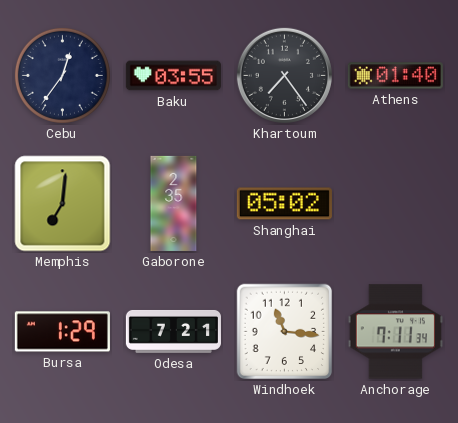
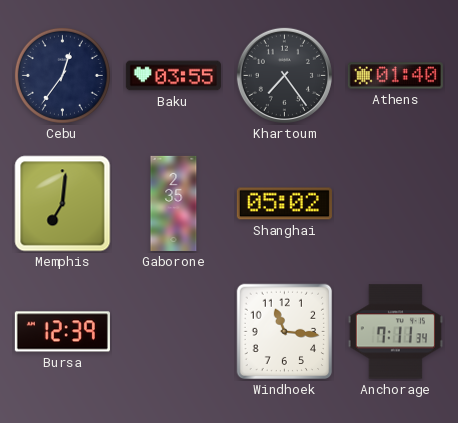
Bursa: 1:29 -> 12:39
Odesa: 7:21 -> none
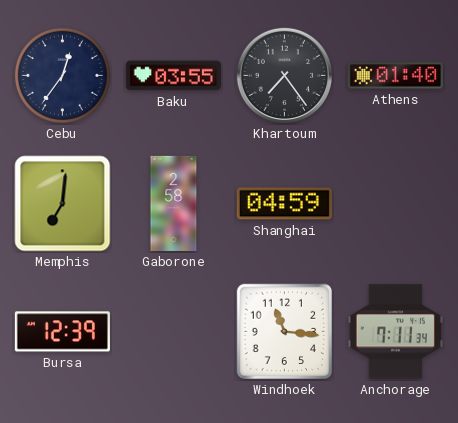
Gaborone: 2:35 -> 2:58
Shanghai: 05:02 -> 04:59
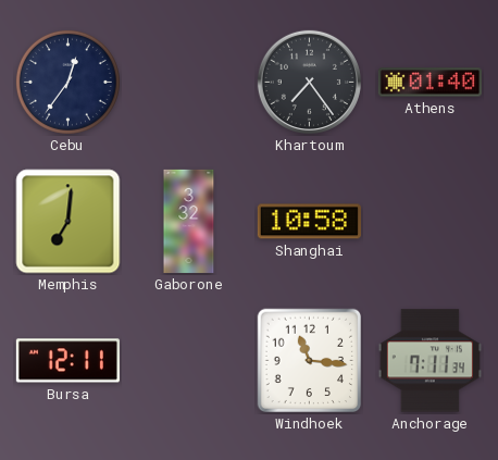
Baku: 03:55 -> none
Gaborone: 2:58 -> 3:32
Shanghai: 04:59 -> 10:58
Bursa: 12:39 -> 12:11
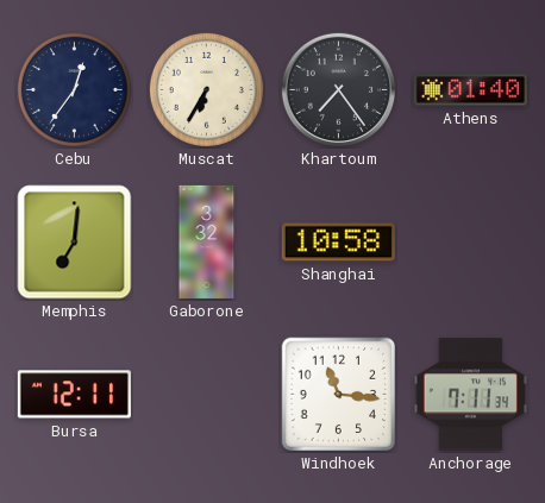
Muscat: none -> 6:35
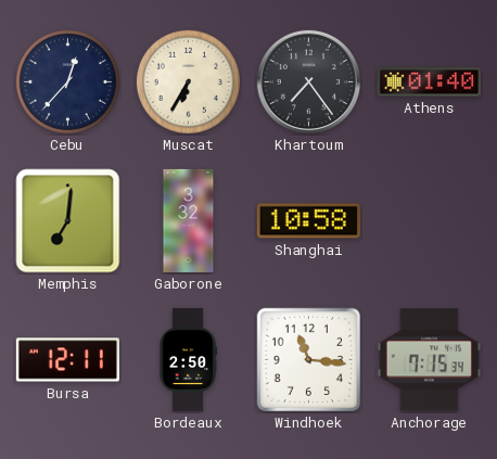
Cebu: 12:36 -> 12:37
Bordeaux: none -> 2:50
Anchorage: 7:11 -> 7:15
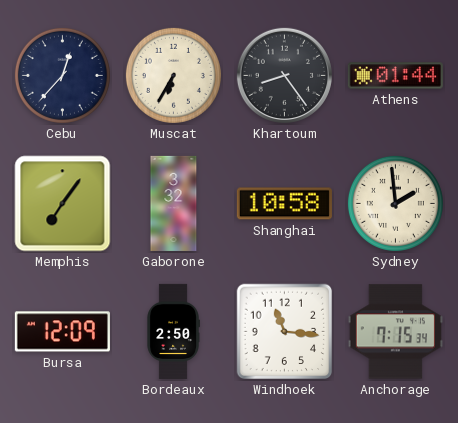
Khartoum: 7:24 -> 8:24
Athens: 01:40 -> 01:44
Memphis: 7:01 -> 7:06
Sydney: none -> 1:59
Bursa: 12:11 -> 12:09
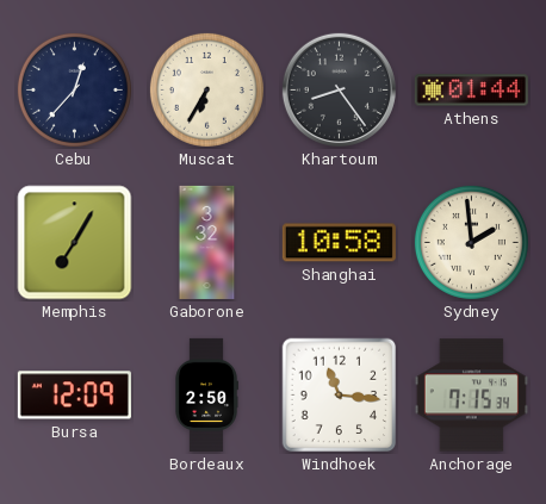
Memphis: 7:06 -> 7:05
